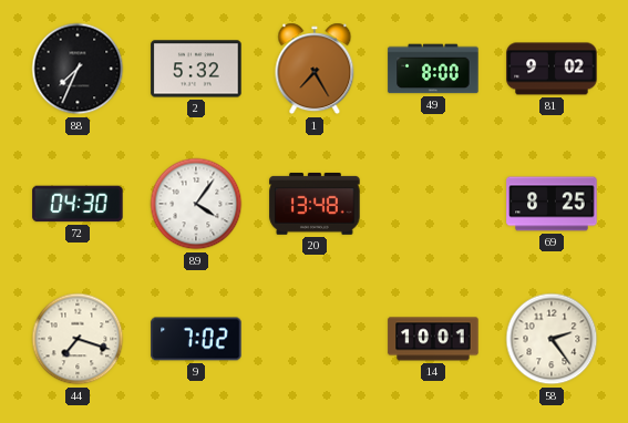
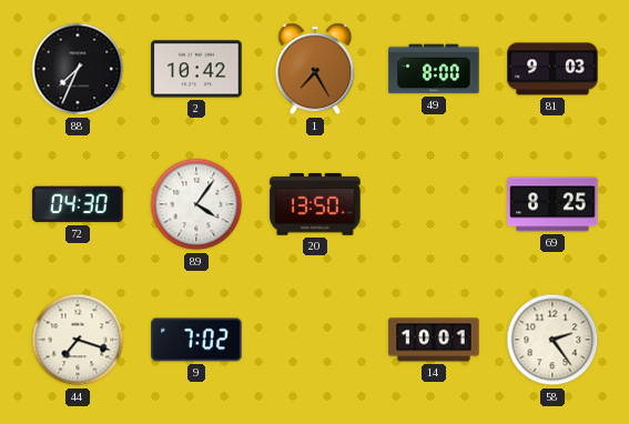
2: 5:32 -> 10:42
81: 9:02 -> 9:03
20: 13:48 -> 13:50
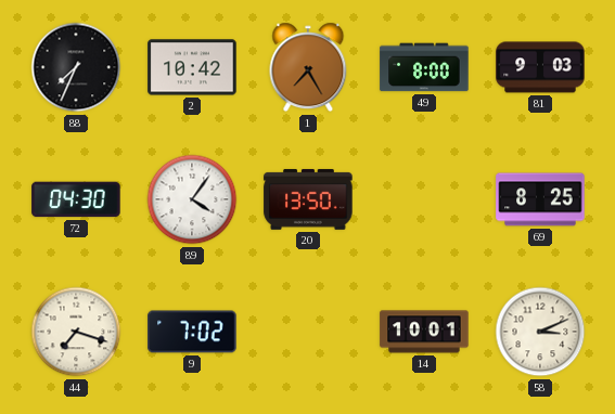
58: 2:24 -> 3:11
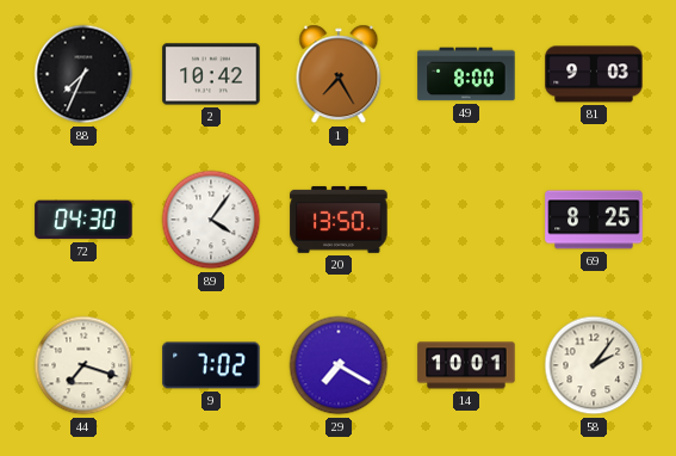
29: none -> 7:20
58: 3:11 -> 2:06
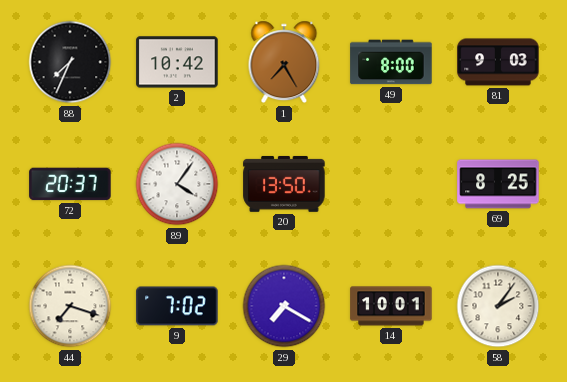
72: 04:30 -> 20:37
